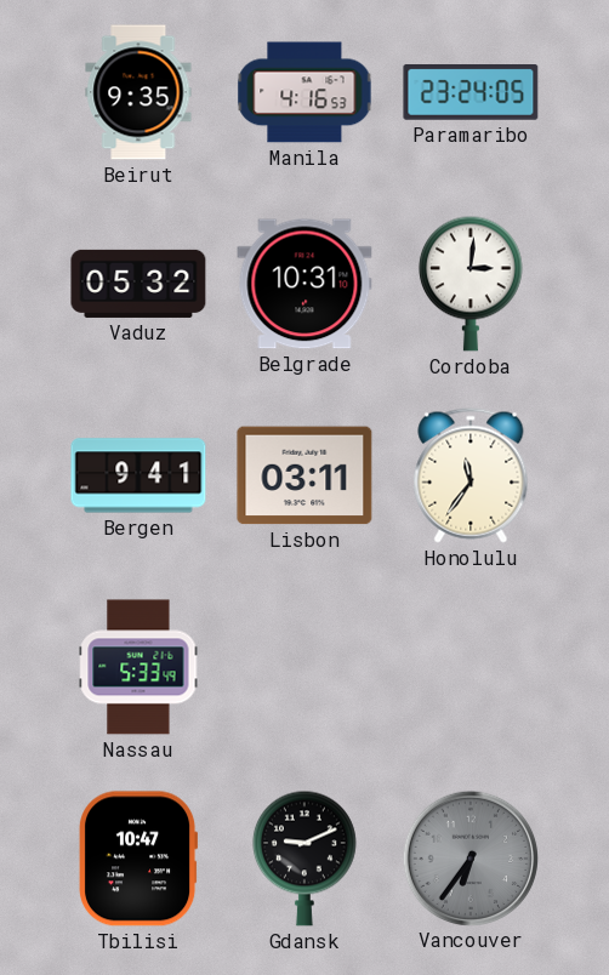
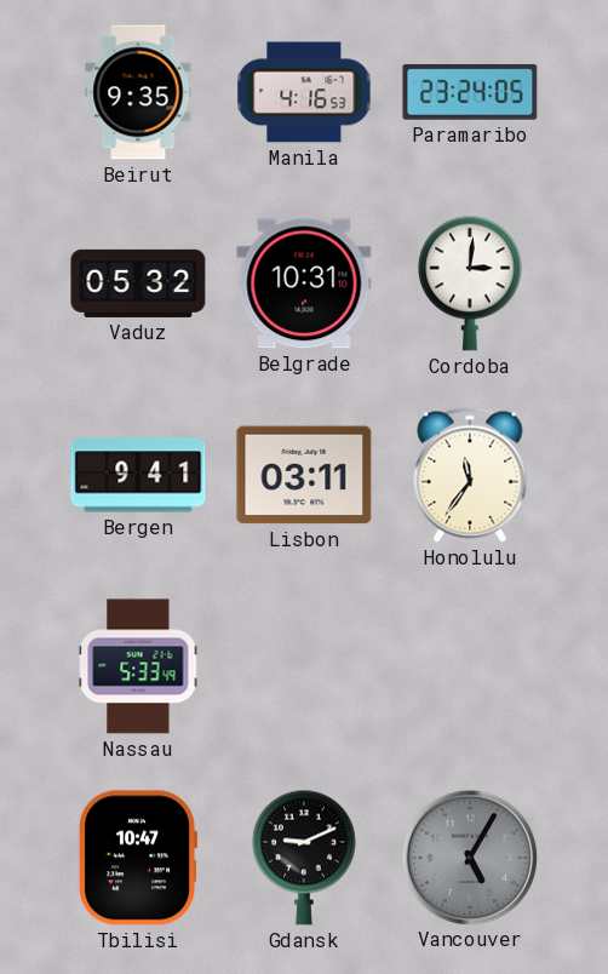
Vancouver: 6:36 -> 5:05
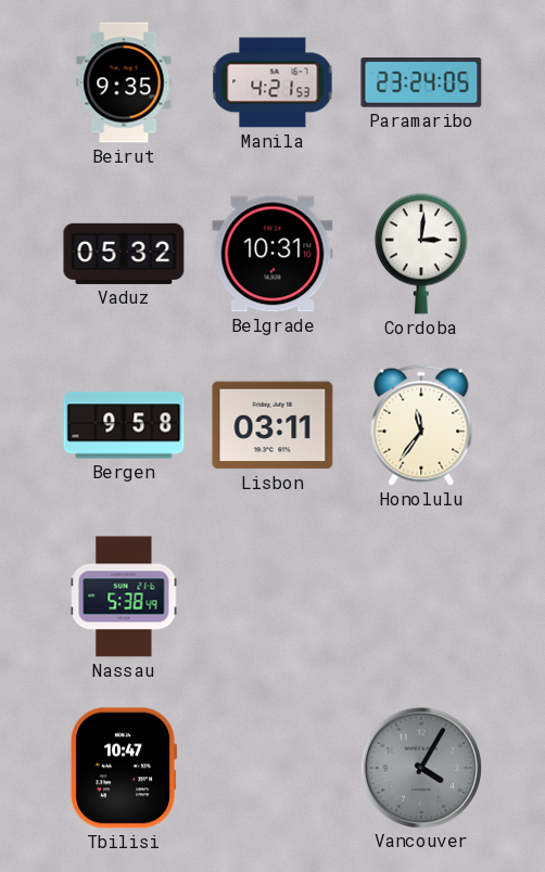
Manila: 4:16 -> 4:21
Bergen: 9:41 -> 9:58
Nassau: 5:33 -> 5:38
Gdansk: 9:11 -> none
Vancouver: 5:05 -> 4:05
